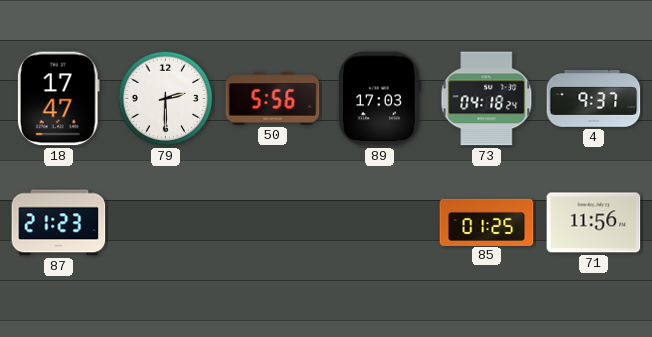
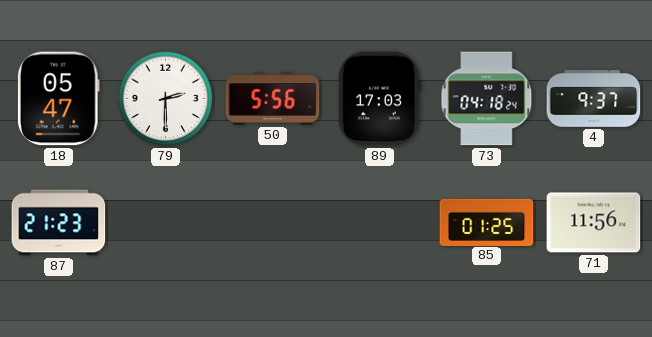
18: 17:47 -> 05:47
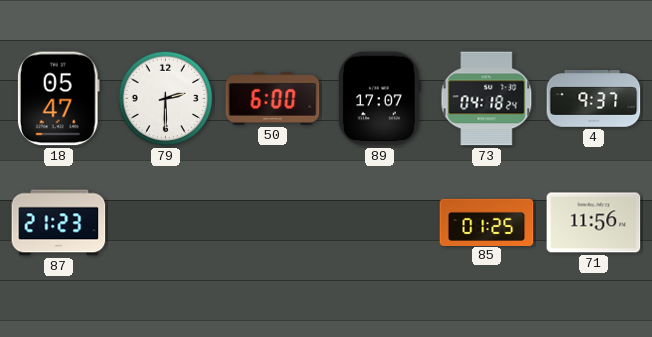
50: 5:56 -> 6:00
89: 17:03 -> 17:07
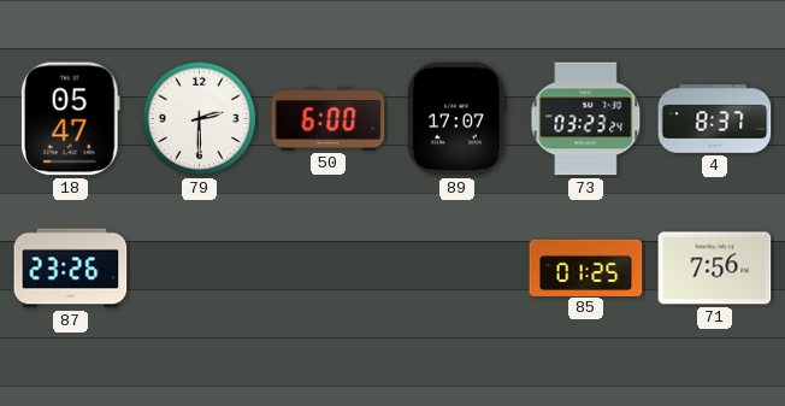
73: 04:18 -> 03:23
4: 9:37 -> 8:37
87: 21:23 -> 23:26
71: 11:56 -> 7:56
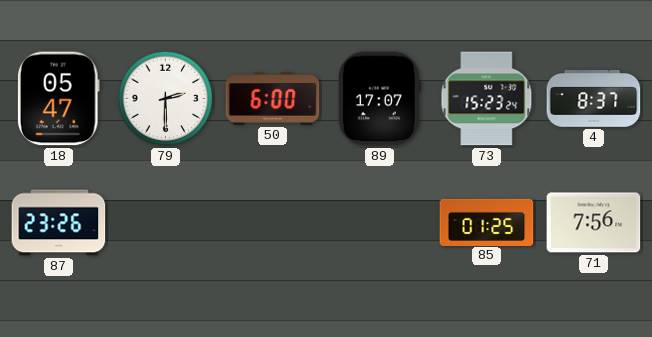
73: 03:23 -> 15:23
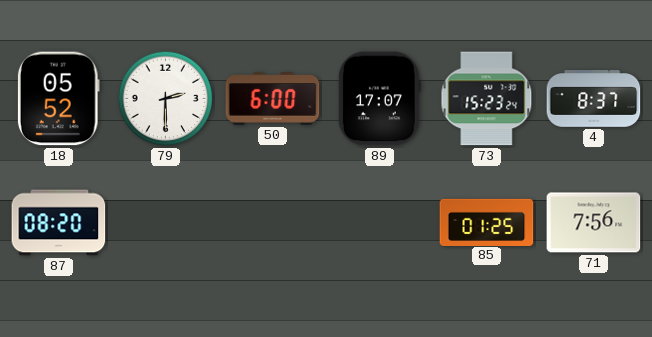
18: 05:47 -> 05:52
87: 23:26 -> 08:20
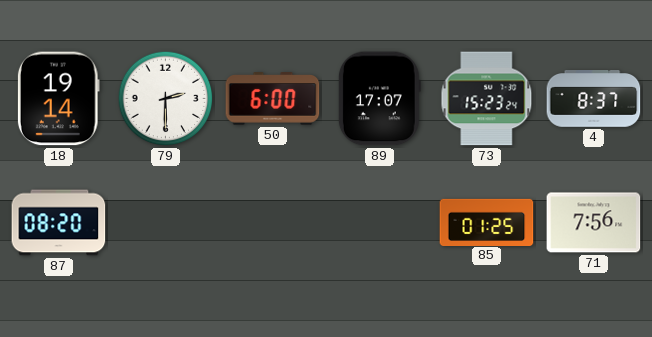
18: 05:52 -> 19:14
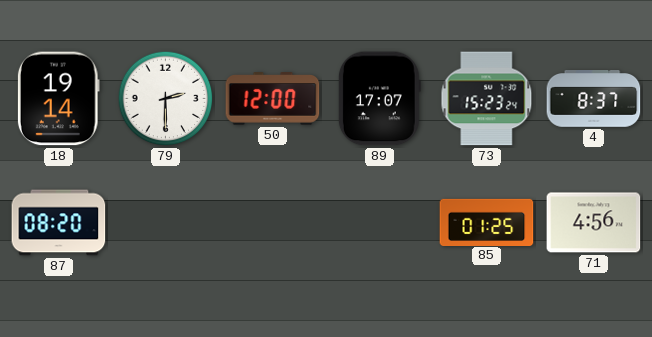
50: 6:00 -> 12:00
71: 7:56 -> 4:56
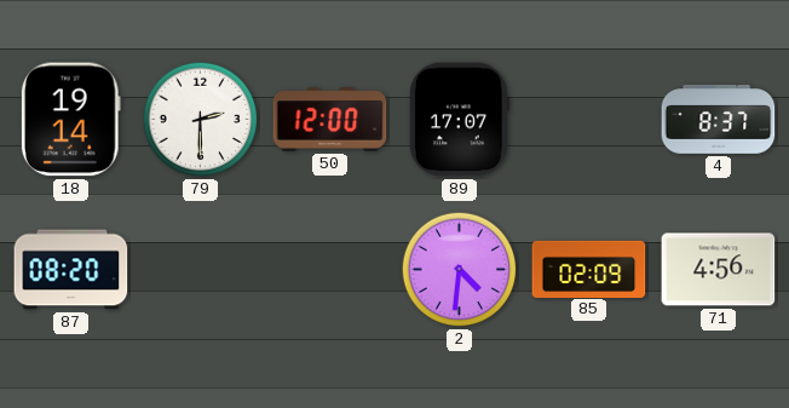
73: 15:23 -> none
2: none -> 4:31
85: 01:25 -> 02:09
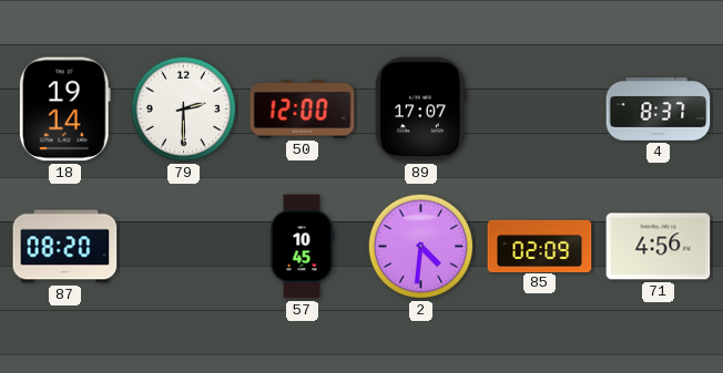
57: none -> 10:45
